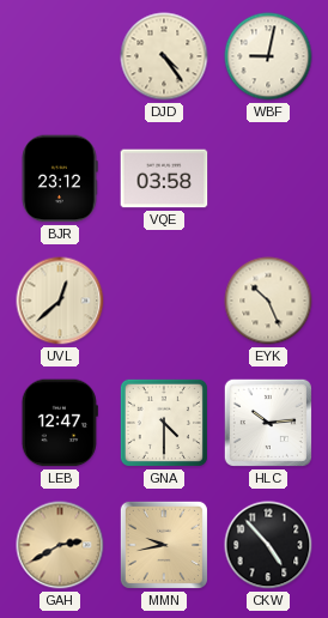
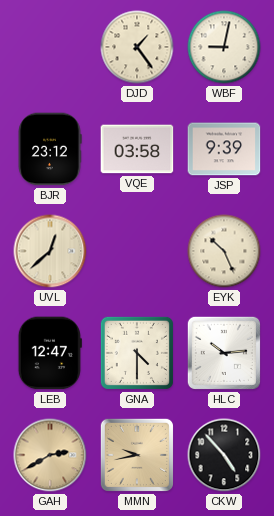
DJD: 4:24 -> 1:24
JSP: none -> 9:39
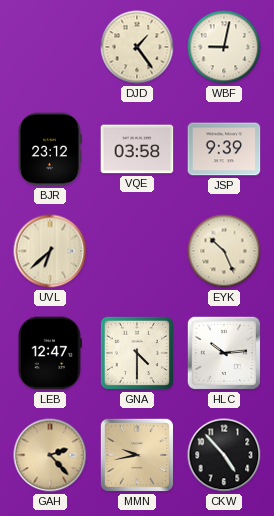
UVL: 12:38 -> 6:38
GAH: 2:40 -> 2:23
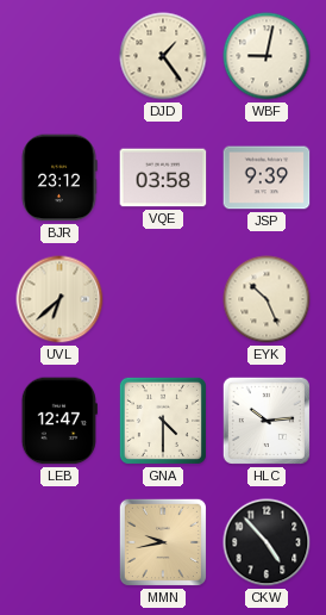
GAH: 2:23 -> none
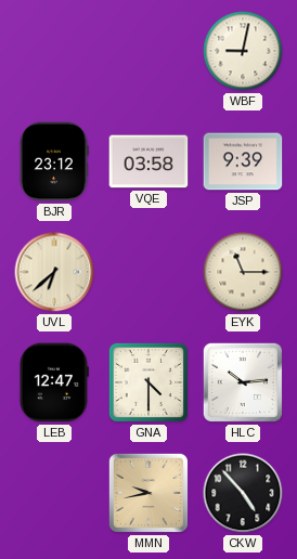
DJD: 1:24 -> none
EYK: 10:26 -> 11:15
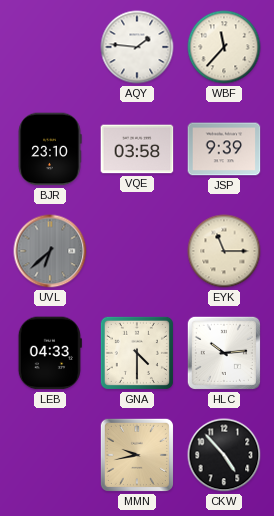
AQY: none -> 1:46
WBF: 9:02 -> 11:37
BJR: 23:12 -> 23:10
UVL dial: cream -> grey
LEB: 12:47 -> 04:33
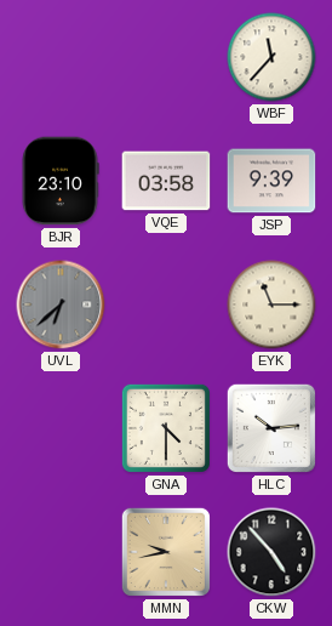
AQY: 1:46 -> none
LEB: 04:33 -> none
